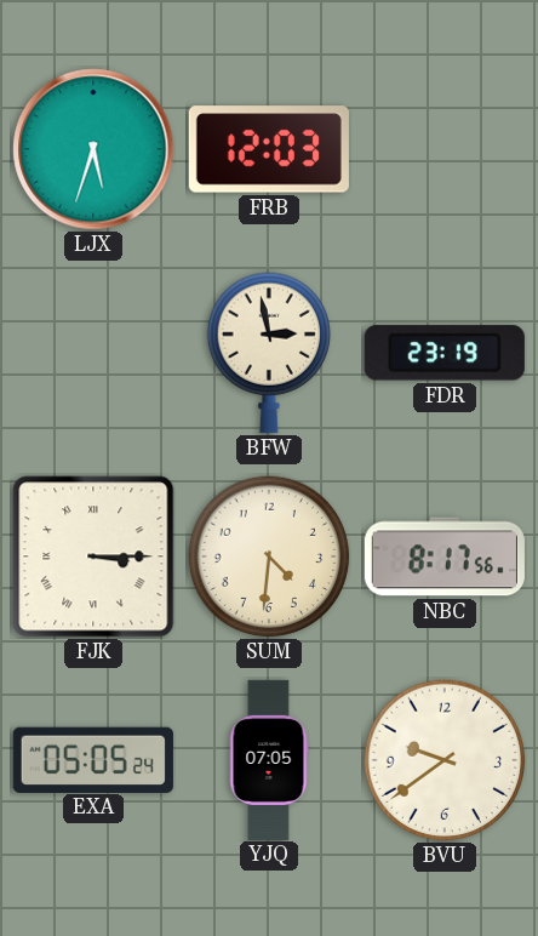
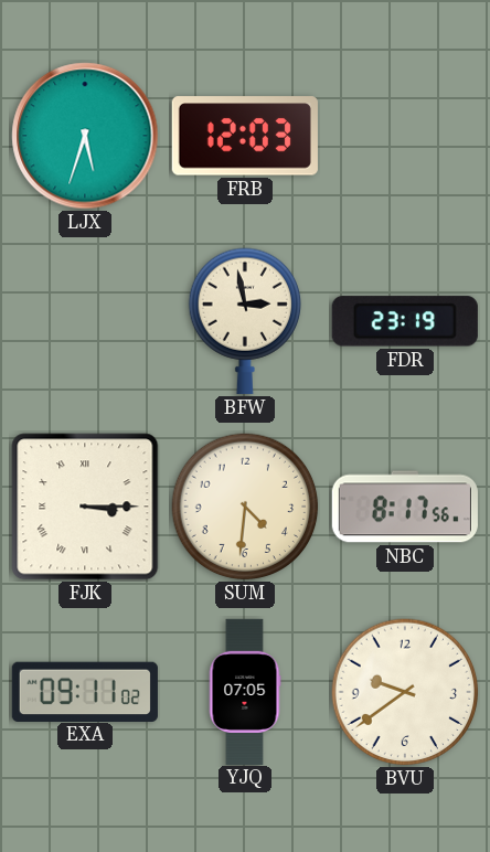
EXA: 05:05 -> 09:11
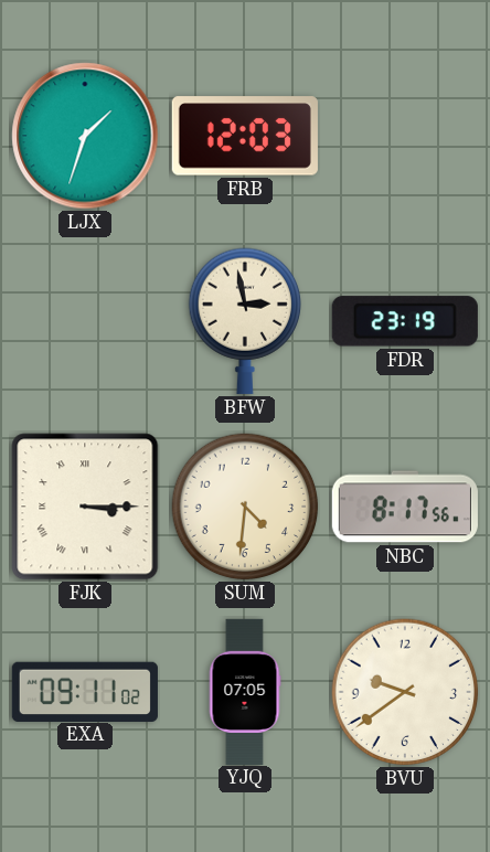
LJX: 5:33 -> 1:33
